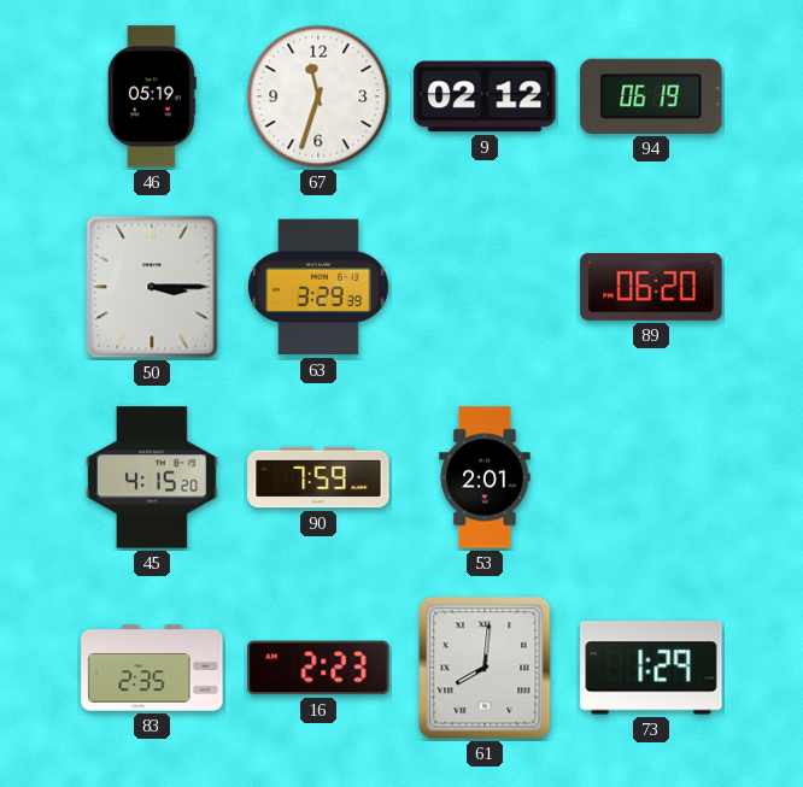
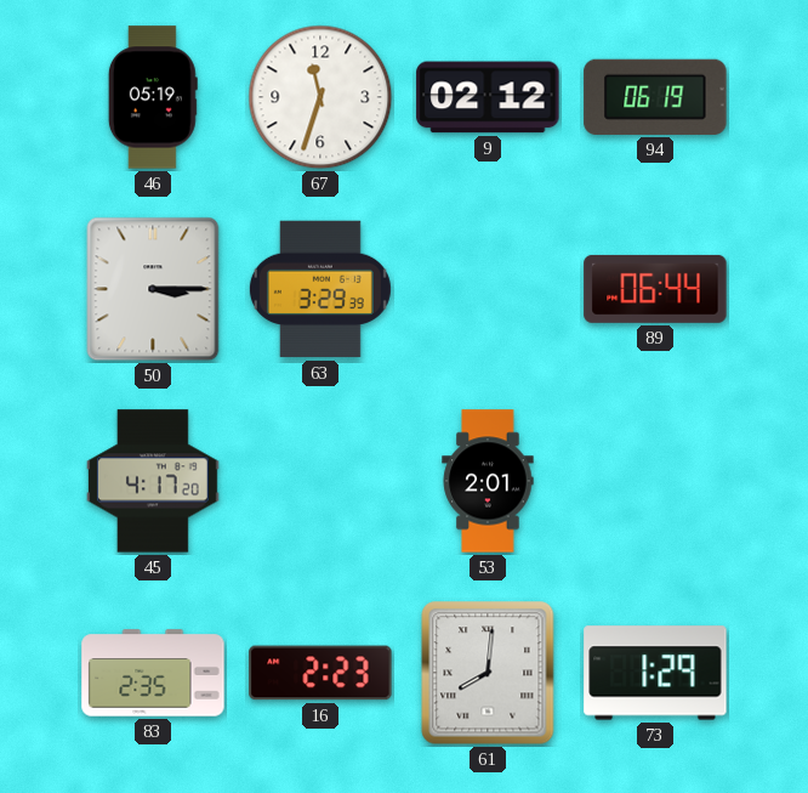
89: 06:20 -> 06:44
45: 4:15 -> 4:17
90: 7:59 -> none
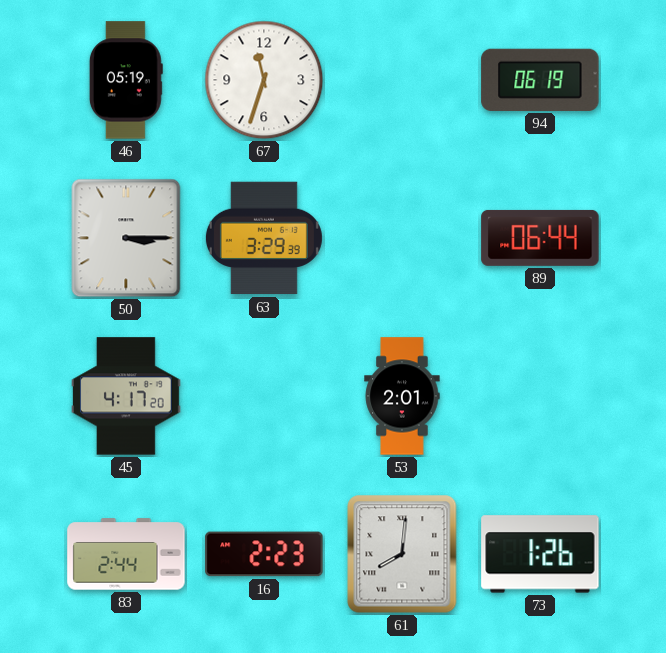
9: 02:12 -> none
83: 2:35 -> 2:44
73: 1:29 -> 1:26
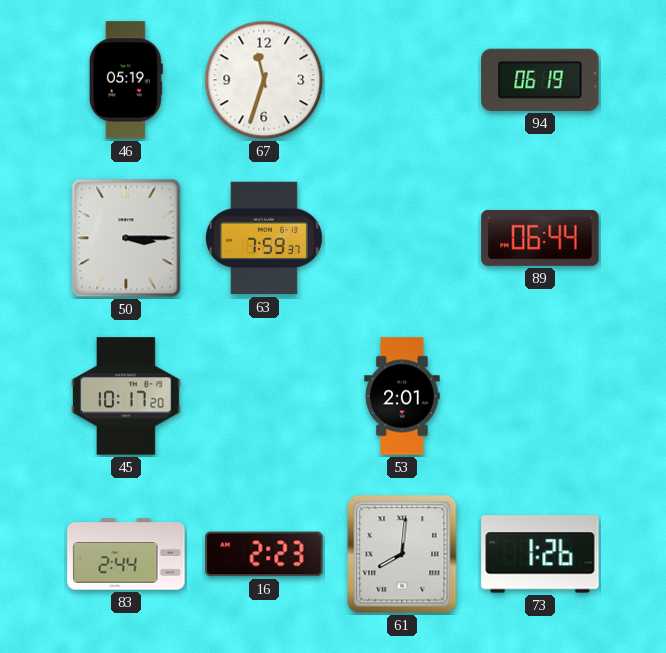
63: 3:29 -> 7:59
45: 4:17 -> 10:17
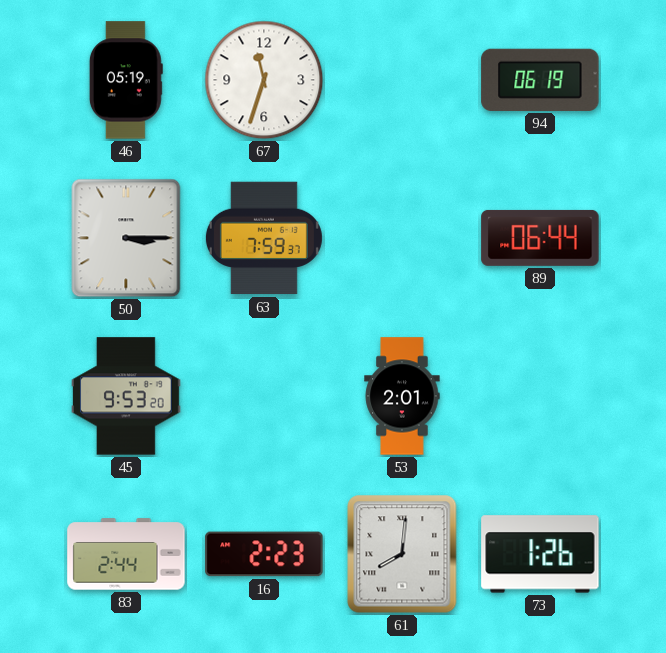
45: 10:17 -> 9:53
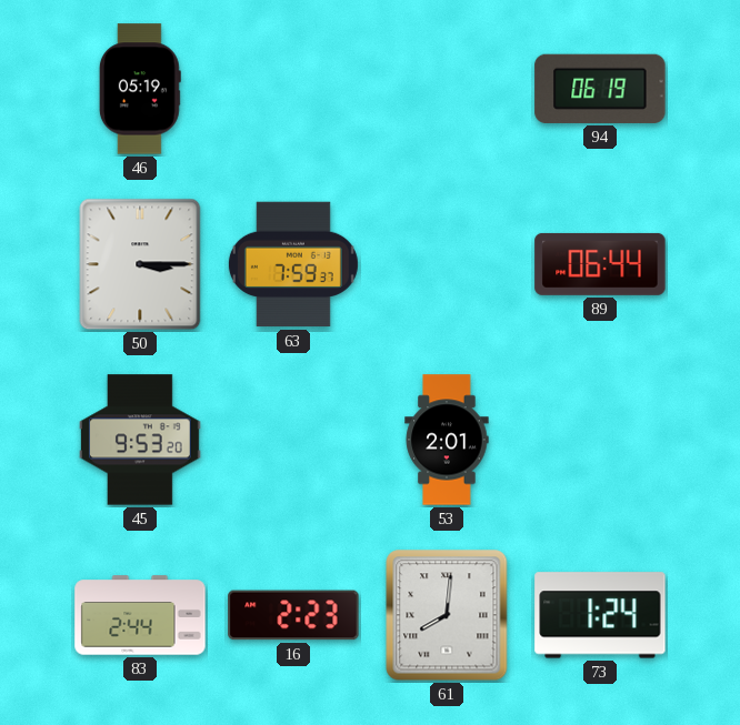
67: 11:33 -> none
73: 1:26 -> 1:24
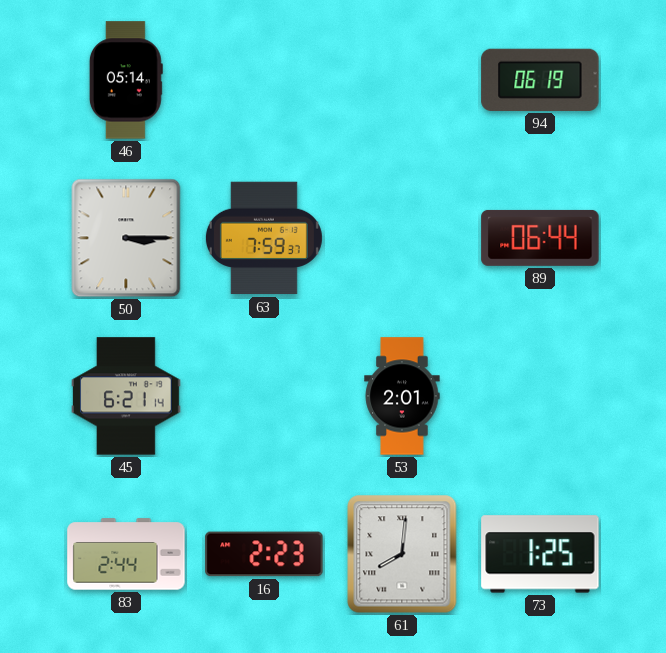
46: 05:19 -> 05:14
45: 9:53 -> 6:21
73: 1:24 -> 1:25
